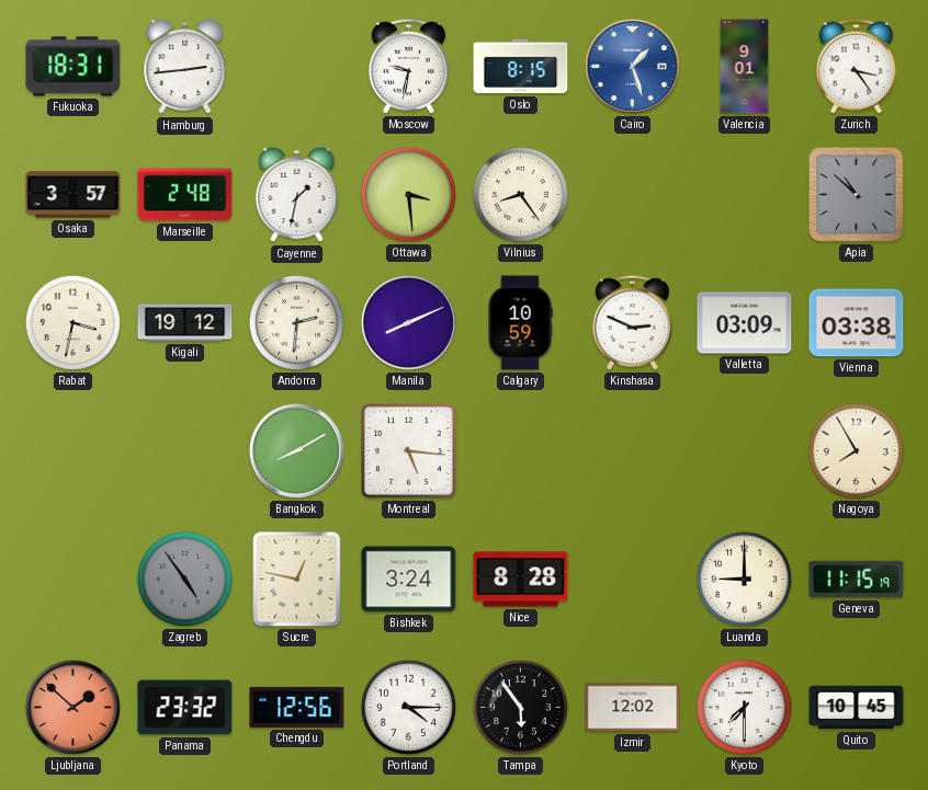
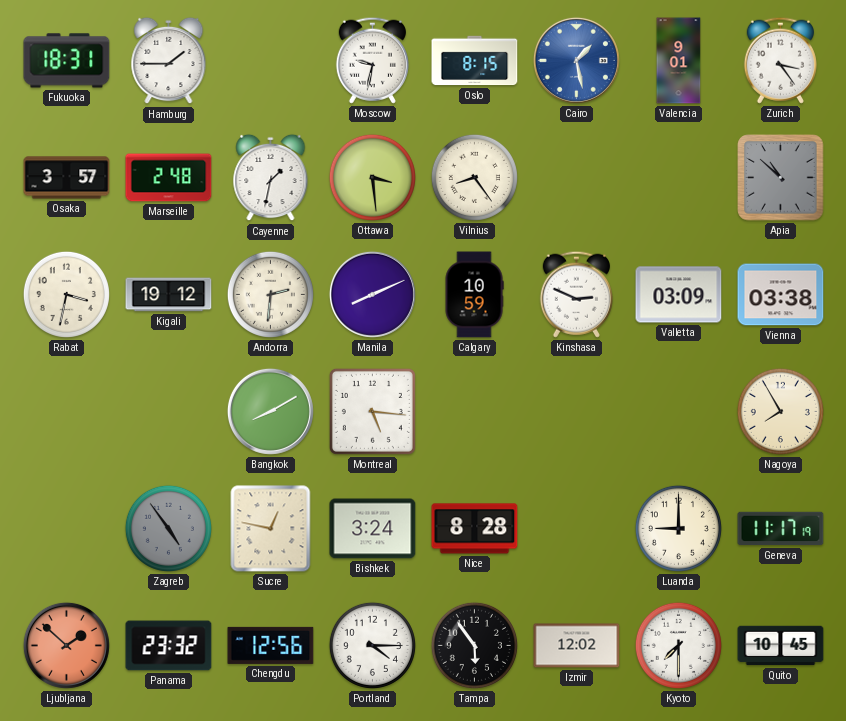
Hamburg: 2:44 -> 1:45
Cairo: 1:27 -> 1:28
Geneva: 11:15 -> 11:17
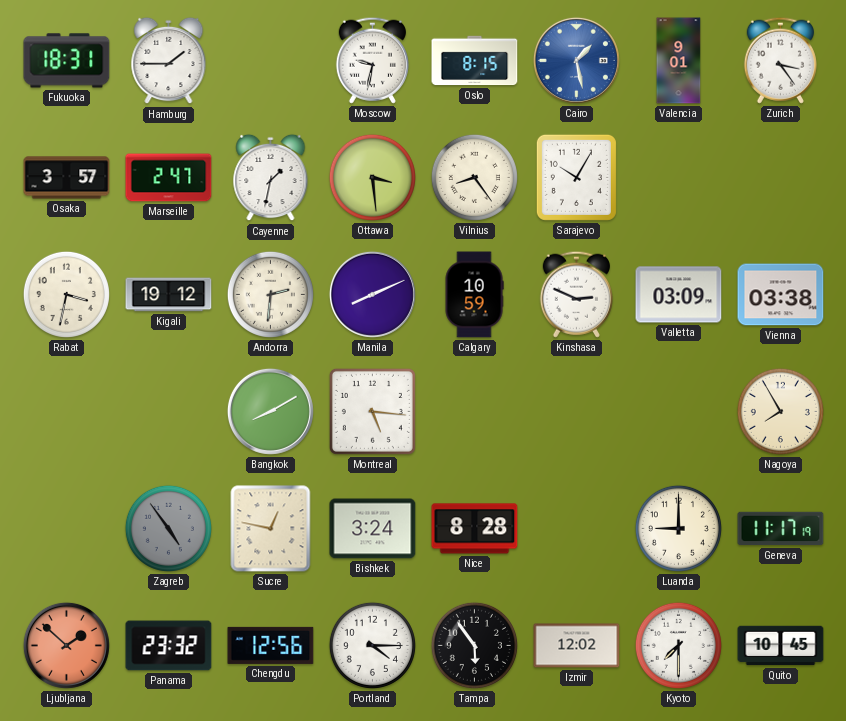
Marseille: 2:48 -> 2:47
Sarajevo: none -> 10:05
Apia: 10:52 -> none
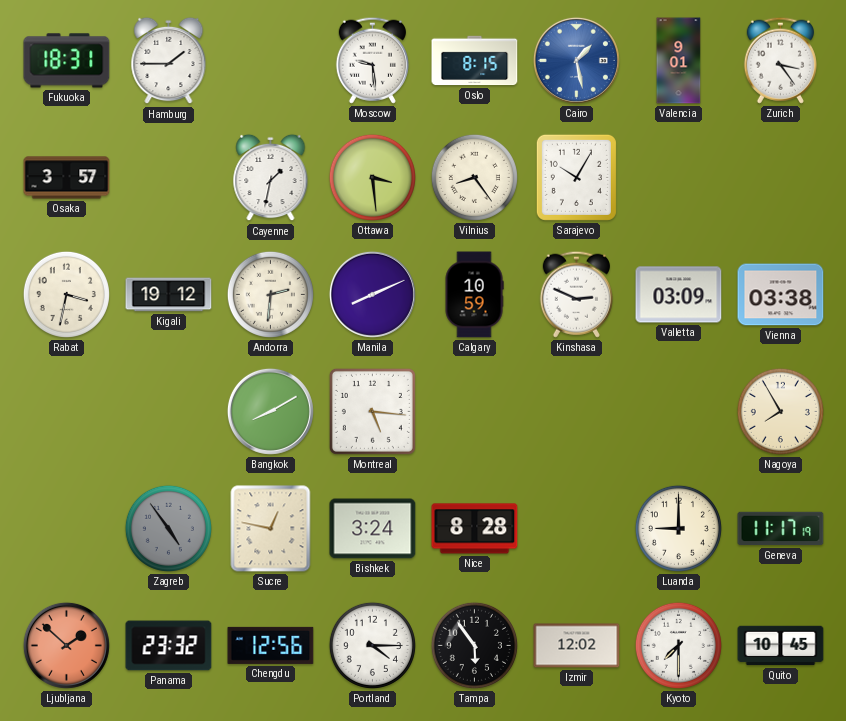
Moscow: 9:32 -> 9:29
Marseille: 2:47 -> none
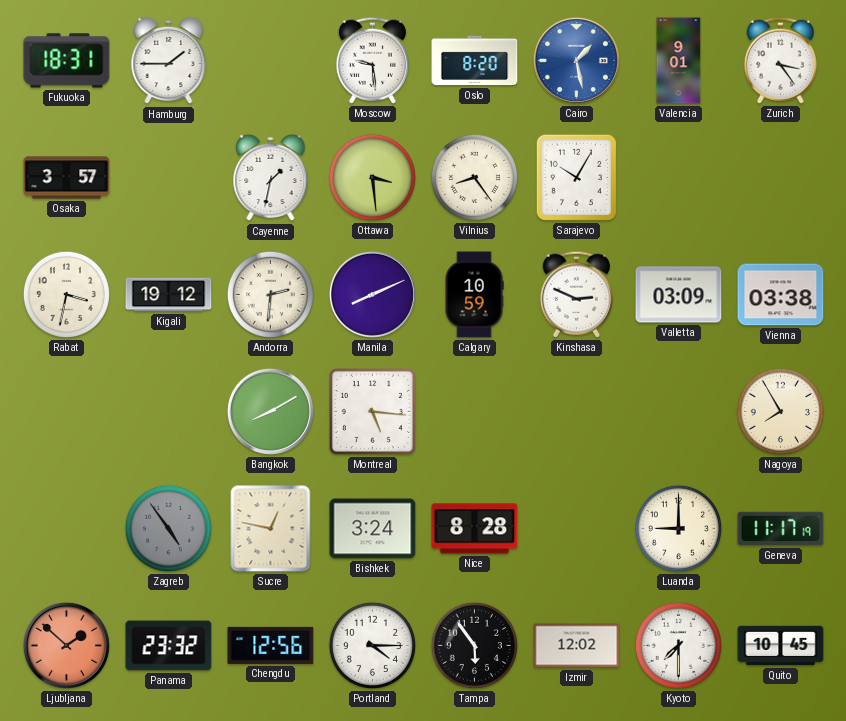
Oslo: 8:15 -> 8:20
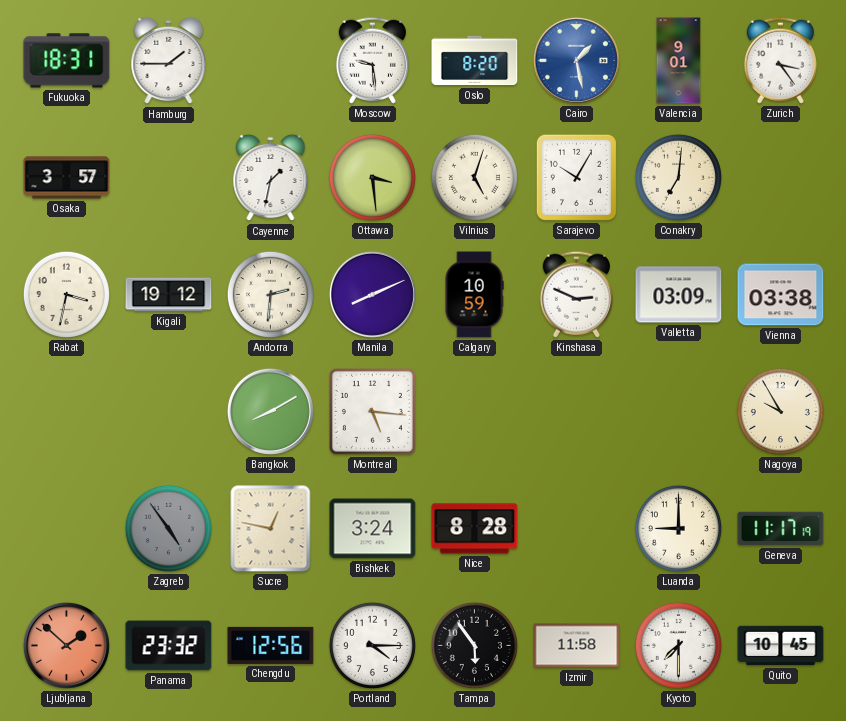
Vilnius: 8:24 -> 5:03
Conakry: none -> 7:01
Nagoya: 7:55 -> 9:55
Izmir: 12:02 -> 11:58
